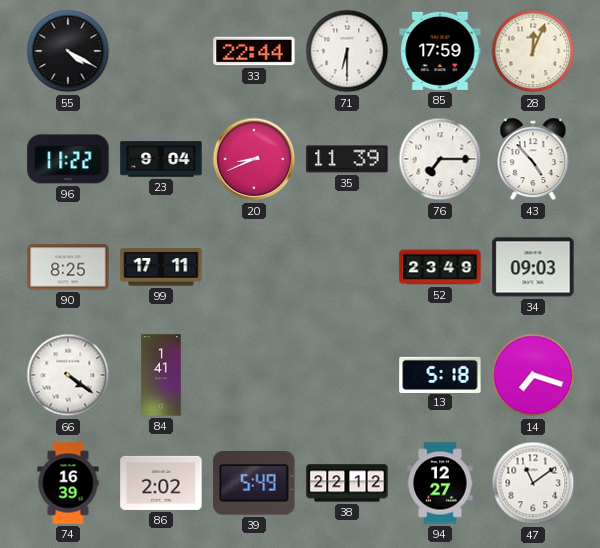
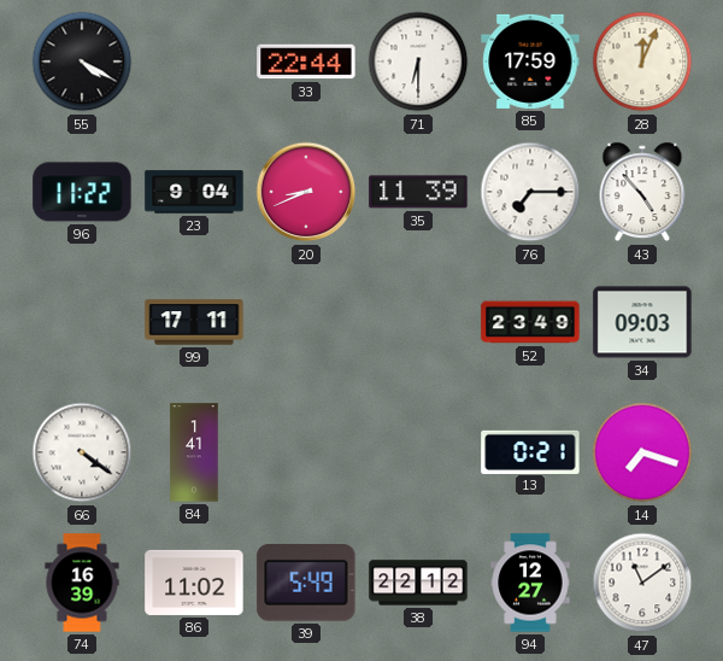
90: 8:25 -> none
13: 5:18 -> 0:21
86: 2:02 -> 11:02
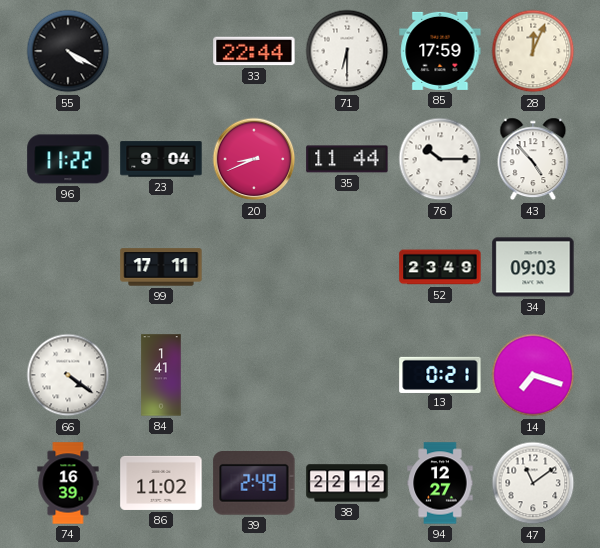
35: 11:39 -> 11:44
76: 7:15 -> 10:15
39: 5:49 -> 2:49
